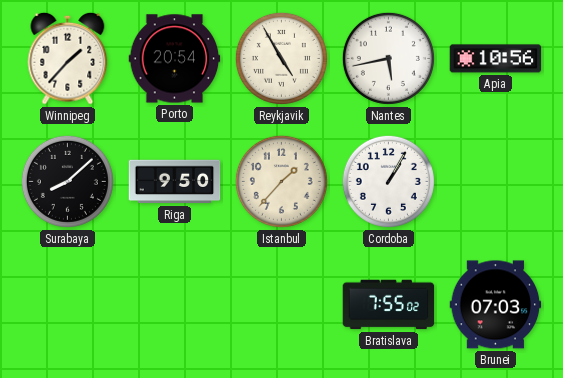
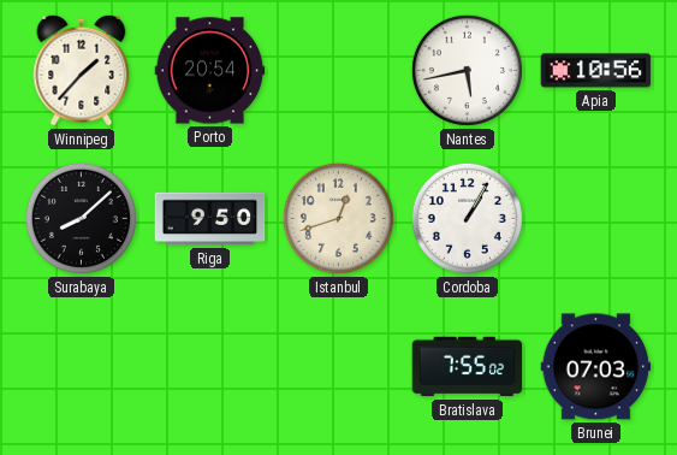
Reykjavik: 4:55 -> none
Istanbul: 1:37 -> 12:42
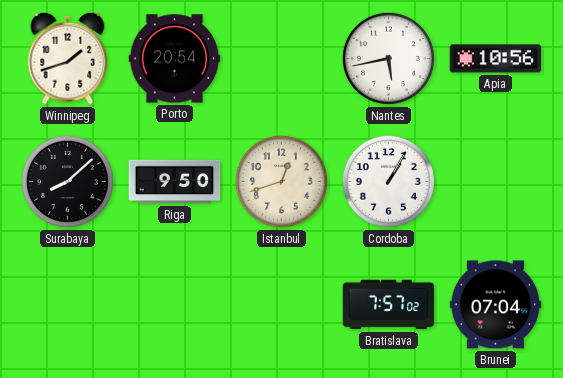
Winnipeg: 1:37 -> 1:42
Bratislava: 7:55 -> 7:57
Brunei: 07:03 -> 07:04
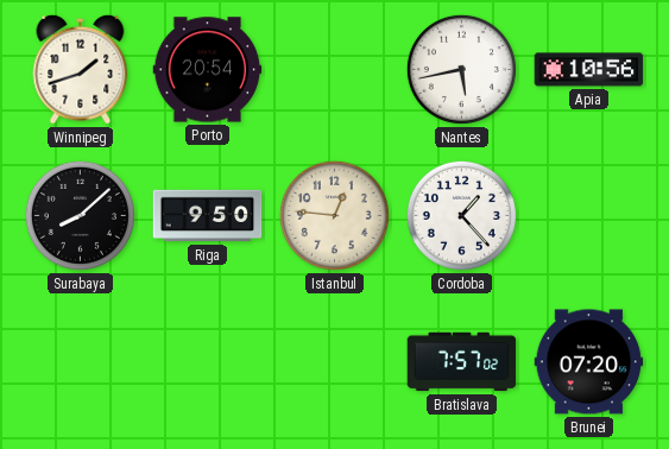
Istanbul: 12:42 -> 12:46
Cordoba: 1:05 -> 1:23
Brunei: 07:04 -> 07:20
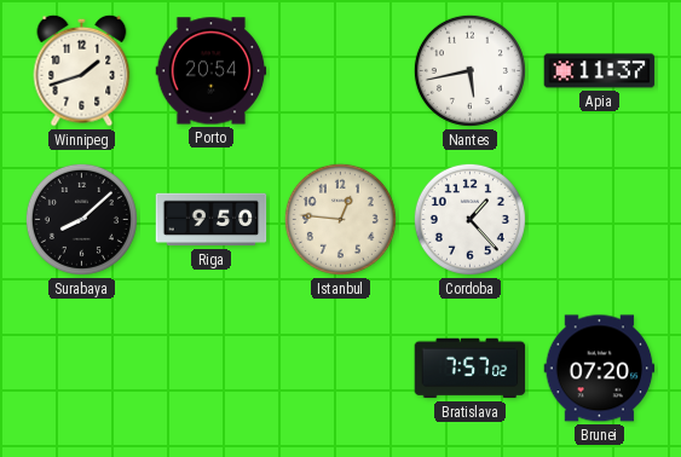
Apia: 10:56 -> 11:37
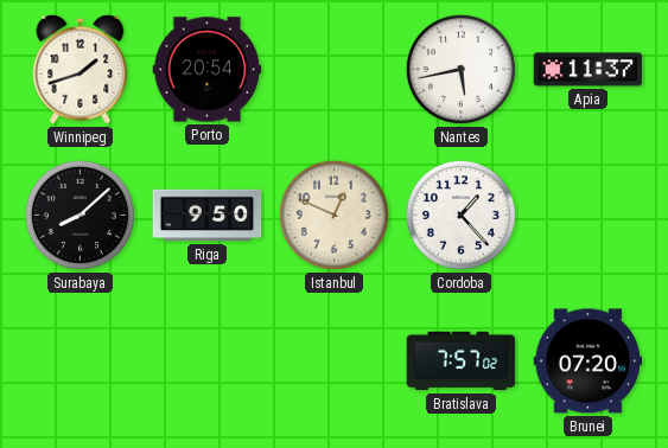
Istanbul: 12:46 -> 12:49
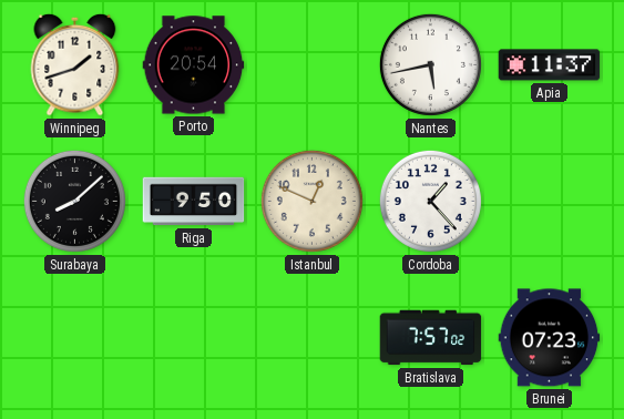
Brunei: 07:20 -> 07:23
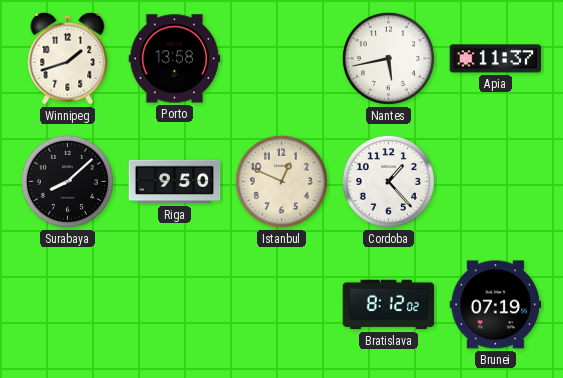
Porto: 20:54 -> 13:58
Bratislava: 7:57 -> 8:12
Brunei: 07:23 -> 07:19
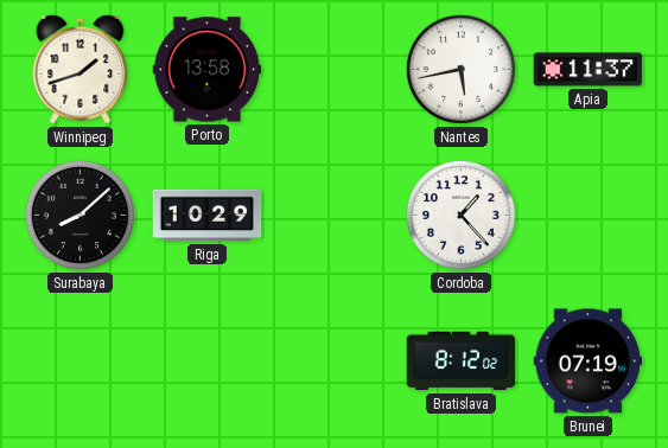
Riga: 9:50 -> 10:29
Istanbul: 12:49 -> none
